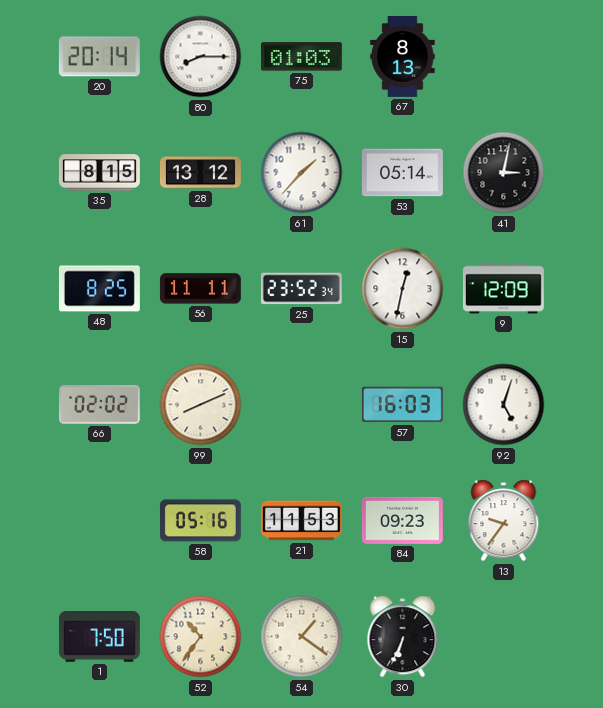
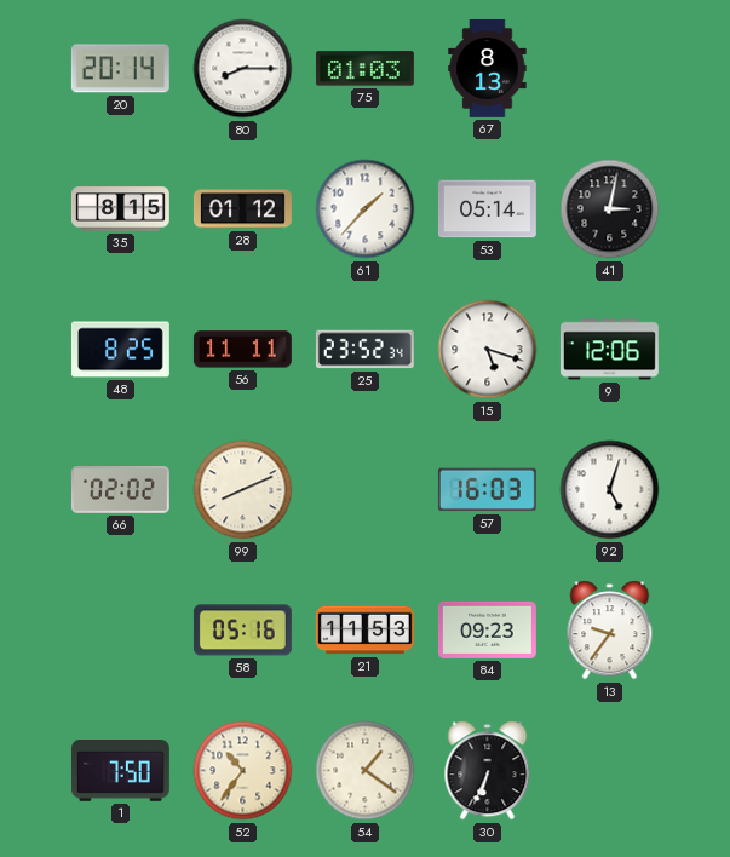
28: 13:12 -> 01:12
15: 12:32 -> 5:18
9: 12:09 -> 12:06
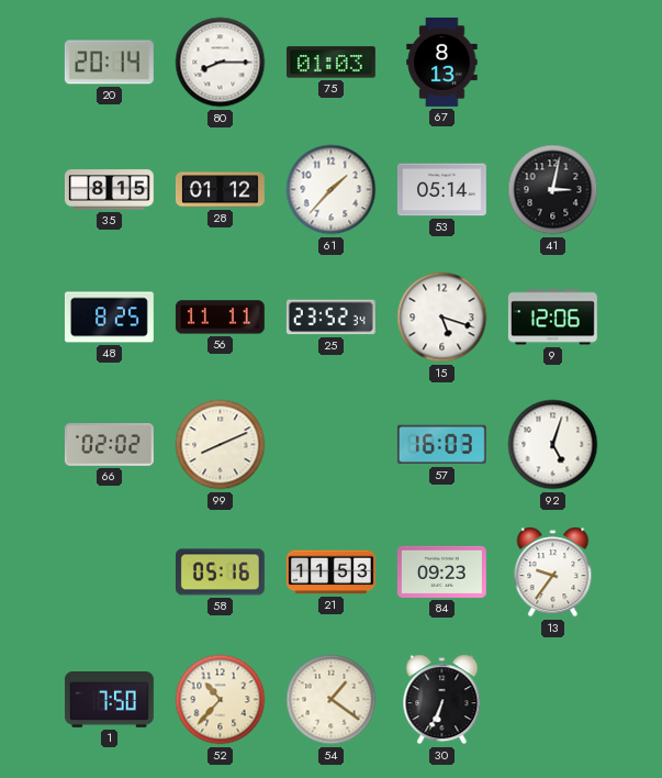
52: 10:36 -> 10:37
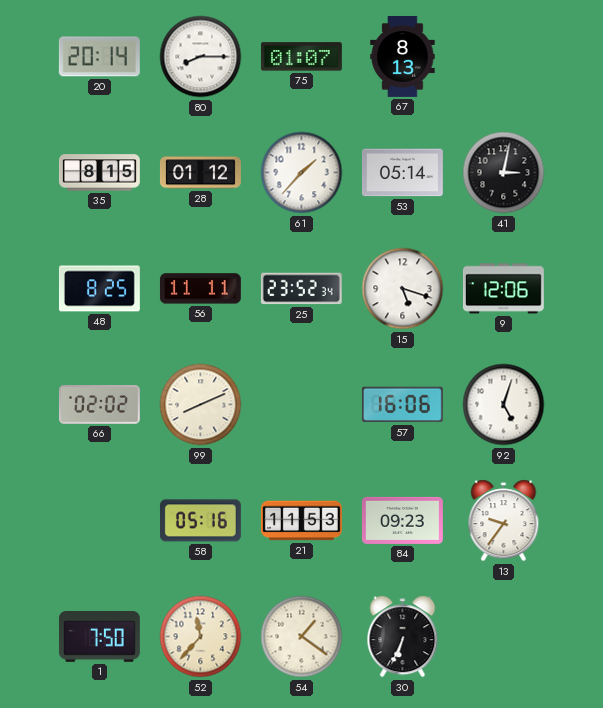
75: 01:03 -> 01:07
57: 16:03 -> 16:06
52: 10:37 -> 11:37
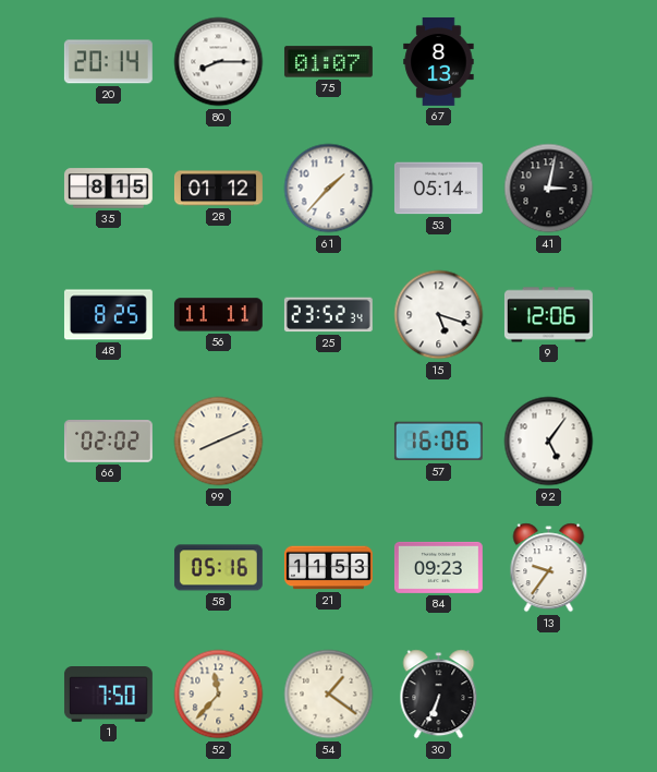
92: 5:03 -> 5:06
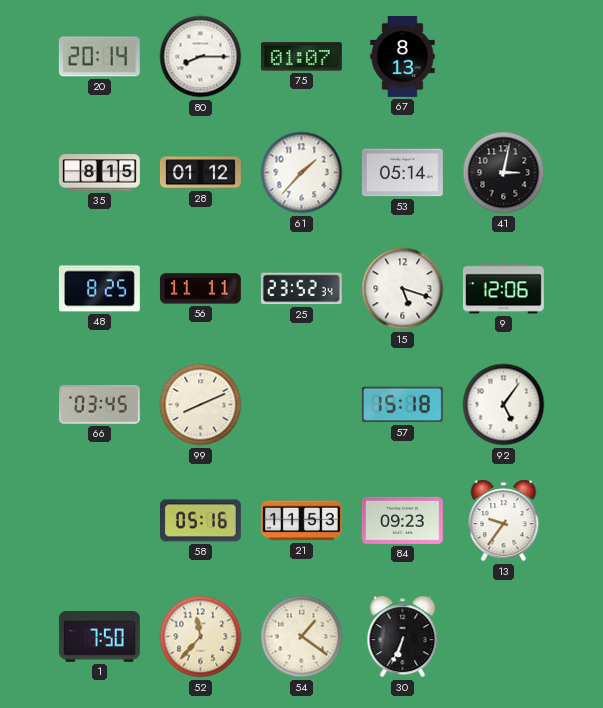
66: 02:02 -> 03:45
57: 16:06 -> 15:18
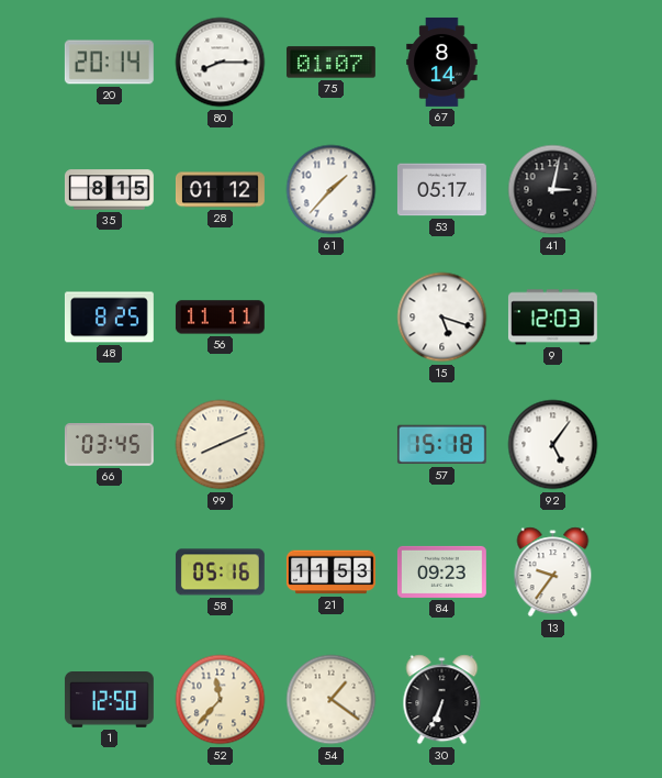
67: 8:13 -> 8:14
53: 05:14 -> 05:17
25: 23:52 -> none
9: 12:06 -> 12:03
1: 7:50 -> 12:50
